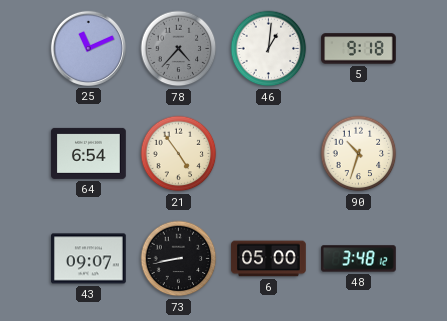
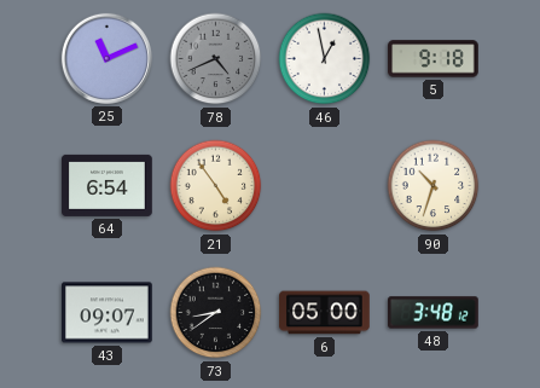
78: 4:37 -> 4:41
46: 1:01 -> 12:58
73: 8:43 -> 8:39
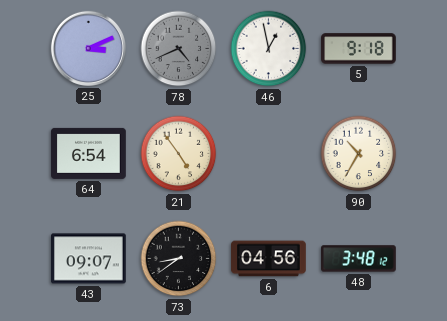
25: 11:11 -> 3:11
90: 10:33 -> 10:35
6: 05:00 -> 04:56
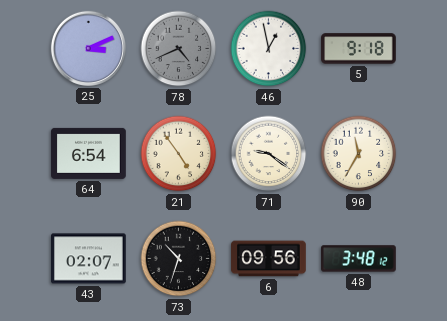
71: none -> 9:21
90: 10:35 -> 11:35
43: 09:07 -> 02:07
73: 8:39 -> 10:33
6: 04:56 -> 09:56
